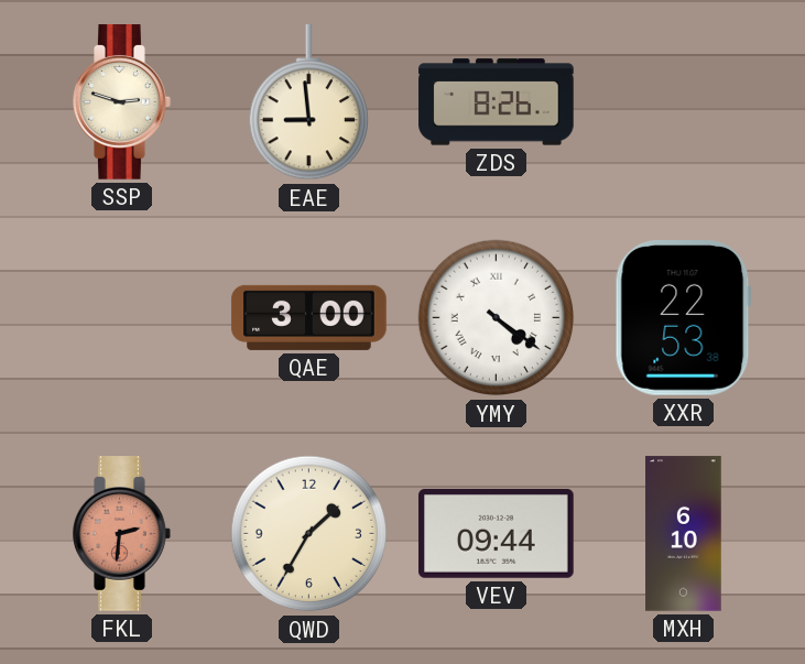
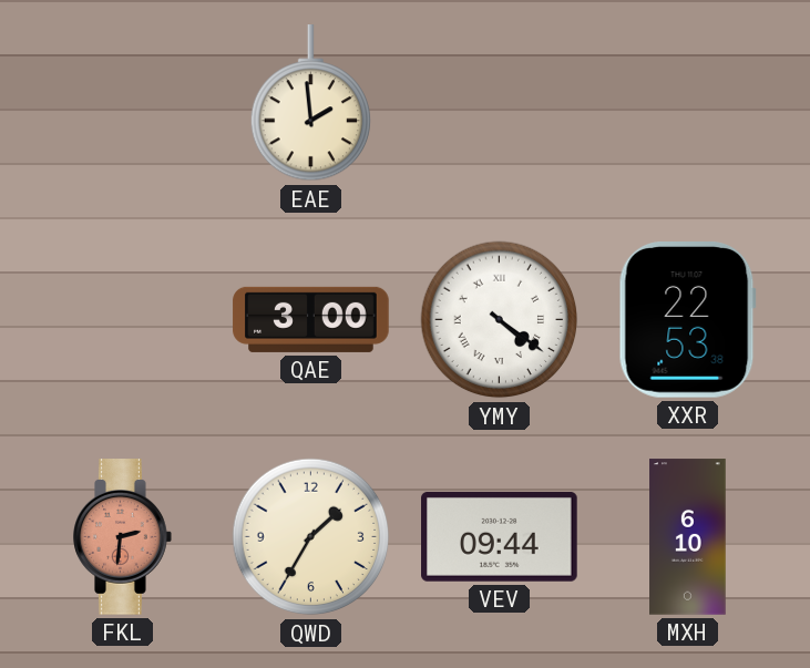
SSP: 2:48 -> none
EAE: 8:59 -> 1:59
ZDS: 8:26 -> none
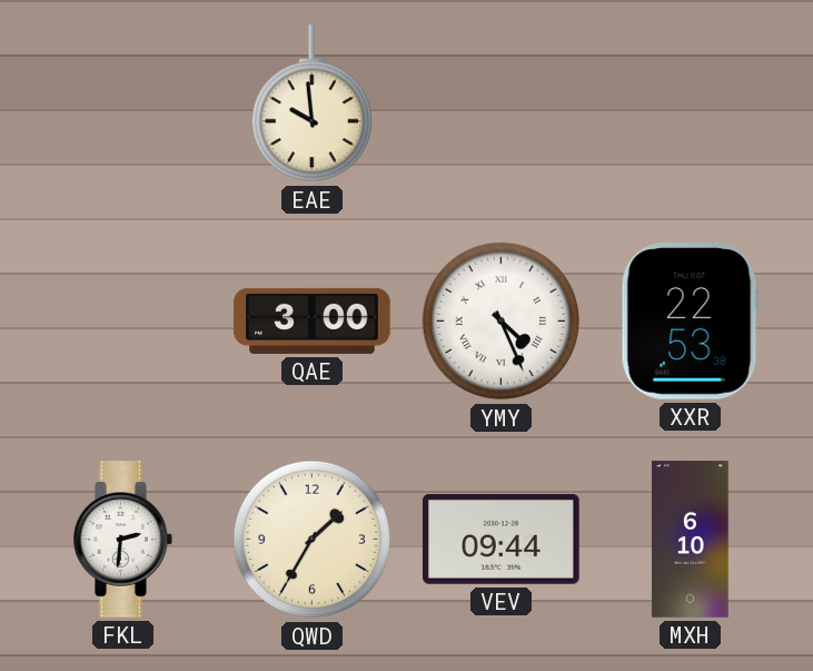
EAE: 1:59 -> 9:59
YMY: 4:21 -> 4:26
FKL dial: salmon -> white
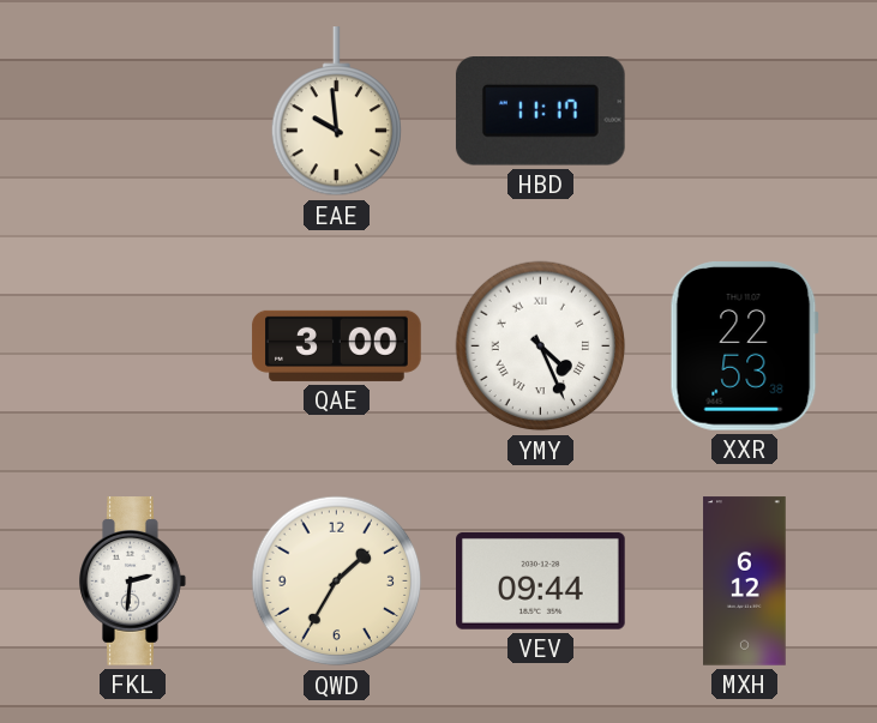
HBD: none -> 11:17
MXH: 6:10 -> 6:12
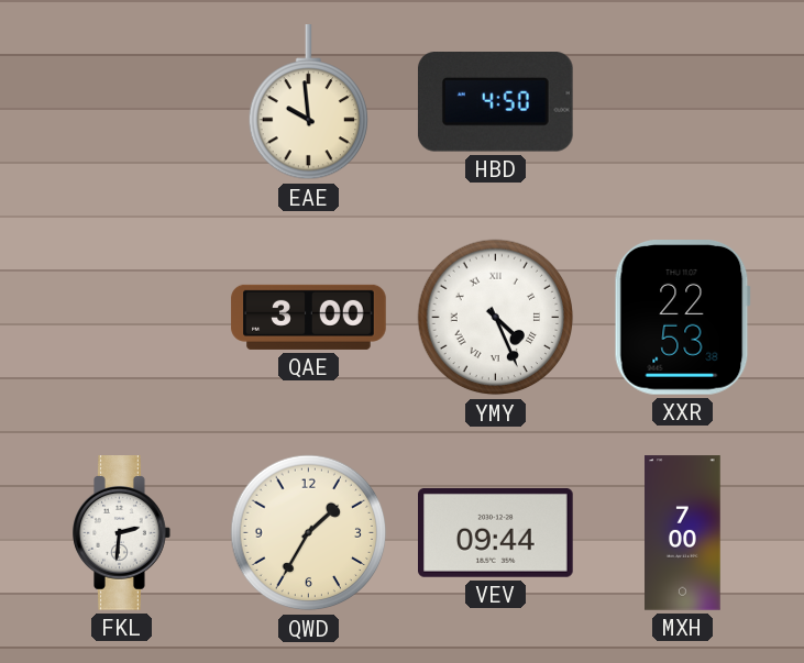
HBD: 11:17 -> 4:50
MXH: 6:12 -> 7:00
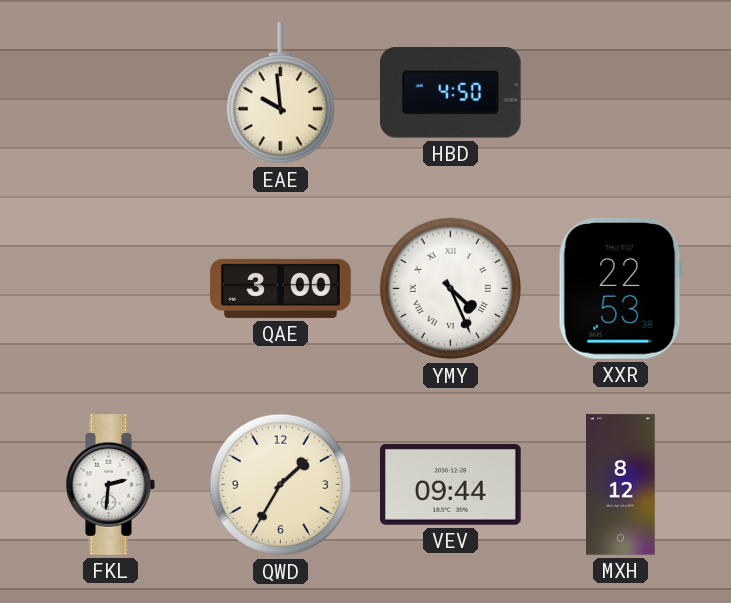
MXH: 7:00 -> 8:12
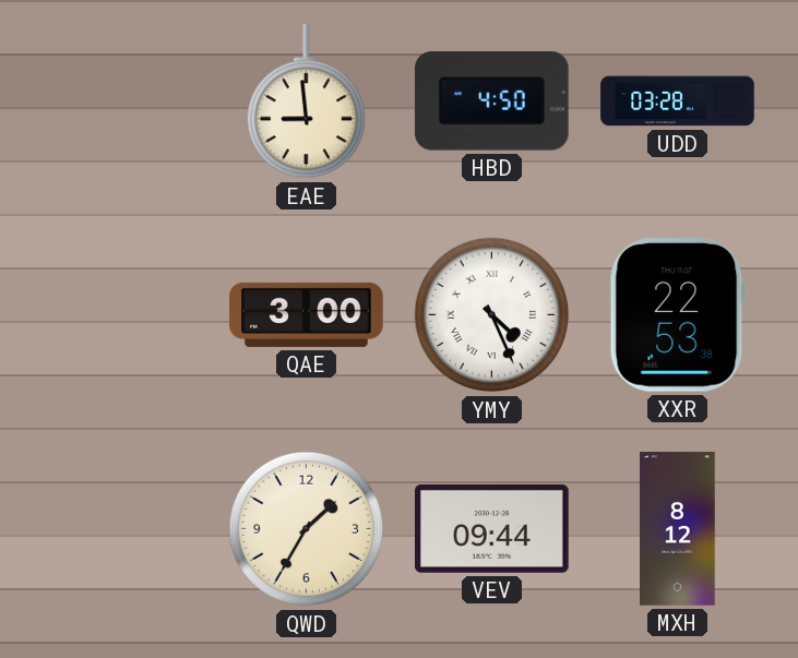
EAE: 9:59 -> 8:59
UDD: none -> 03:28
FKL: 2:31 -> none
